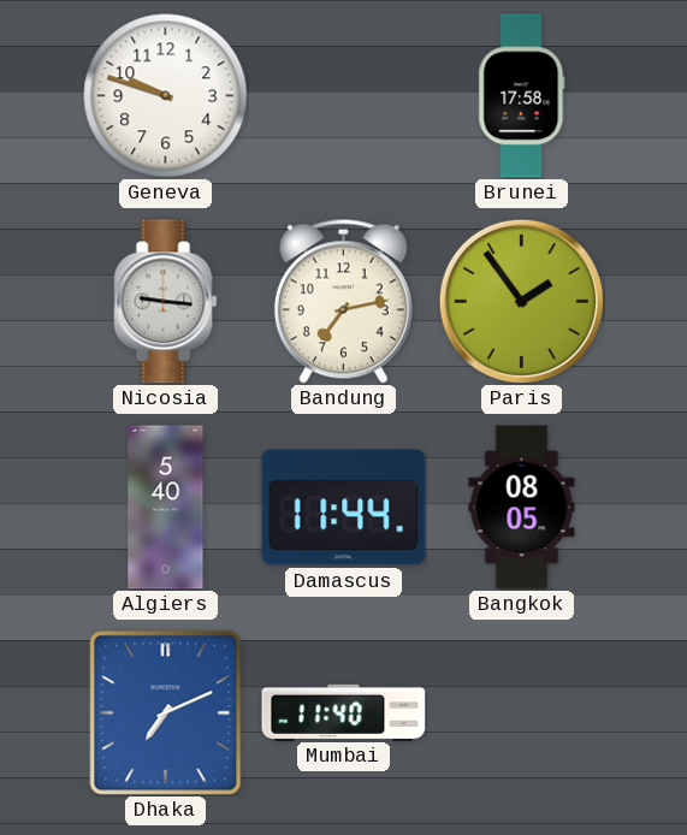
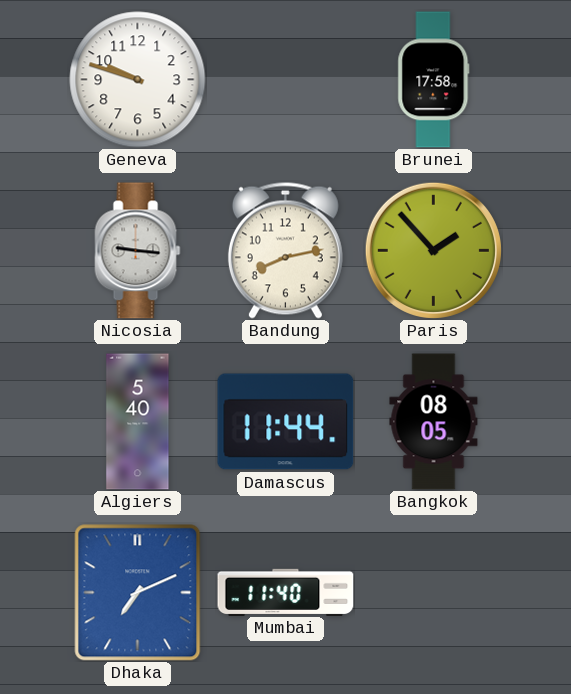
Bandung: 7:13 -> 8:13
Paris: 1:54 -> 1:53
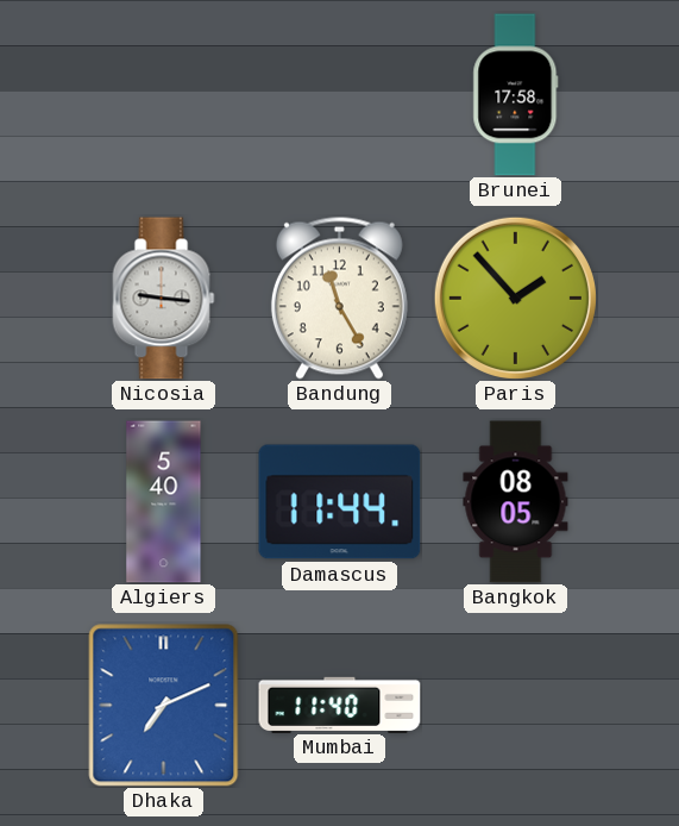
Geneva: 9:48 -> none
Bandung: 8:13 -> 11:25
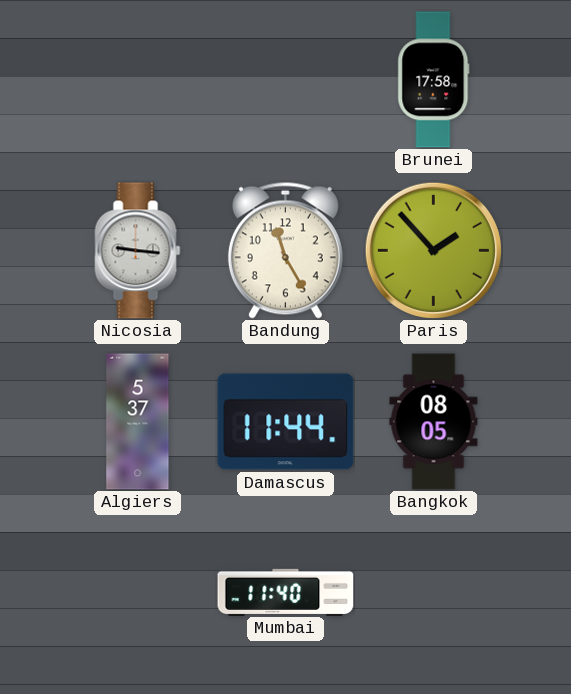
Algiers: 5:40 -> 5:37
Dhaka: 7:11 -> none
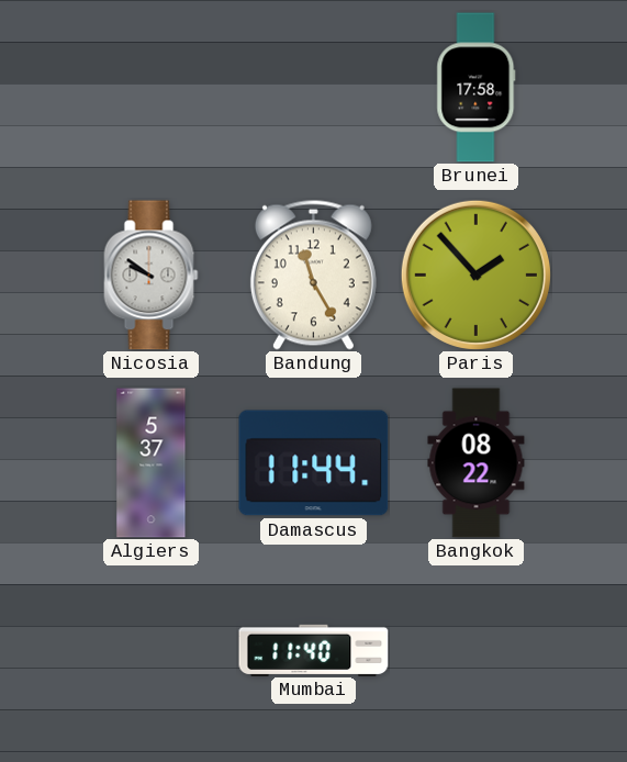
Nicosia: 9:16 -> 9:51
Bangkok: 08:05 -> 08:22
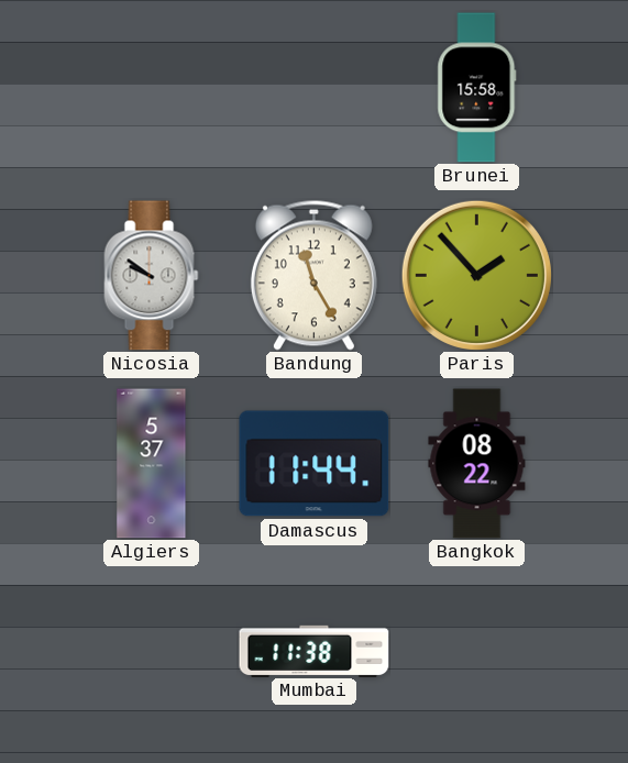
Brunei: 17:58 -> 15:58
Mumbai: 11:40 -> 11:38
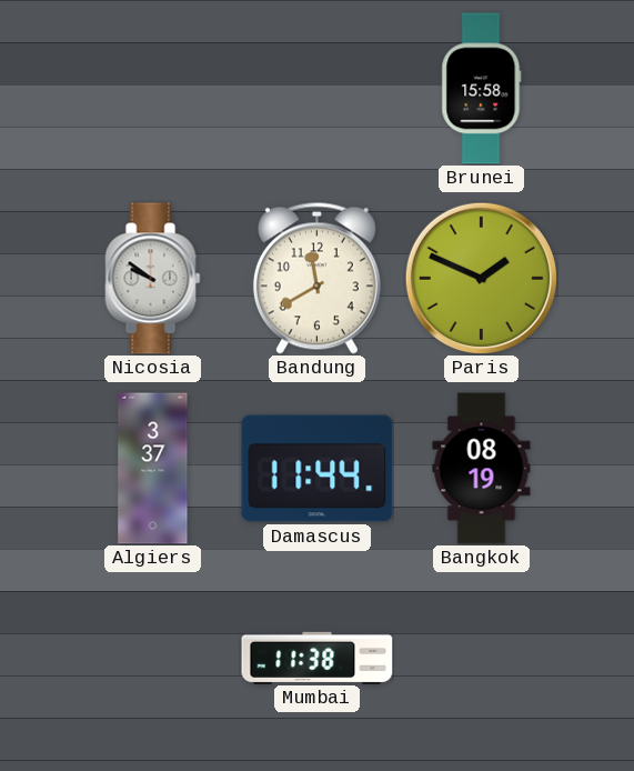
Bandung: 11:25 -> 11:40
Paris: 1:53 -> 1:49
Algiers: 5:37 -> 3:37
Bangkok: 08:22 -> 08:19
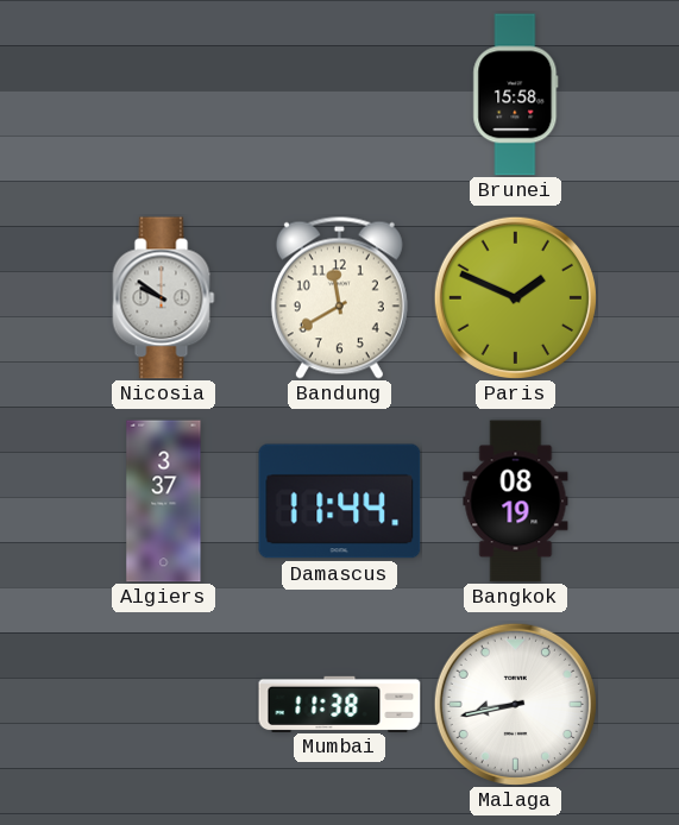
Malaga: none -> 8:43
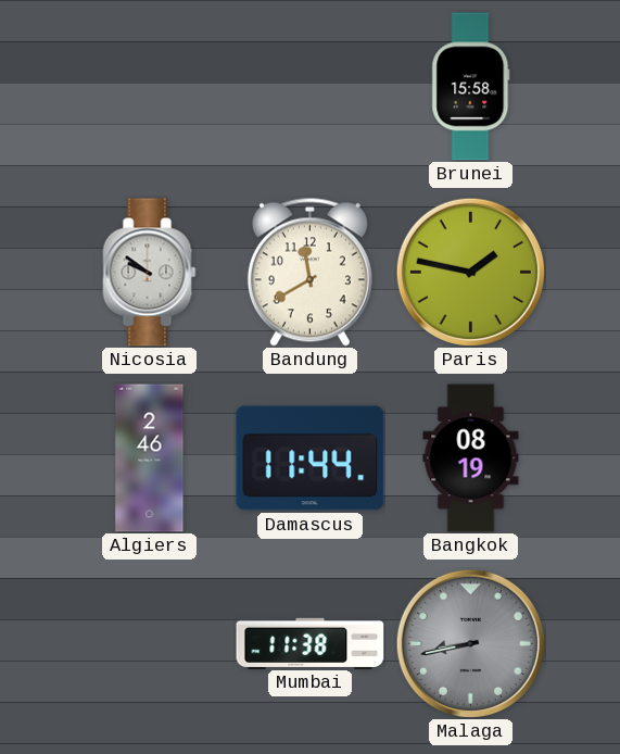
Paris: 1:49 -> 1:47
Algiers: 3:37 -> 2:46
Malaga dial: white -> grey
